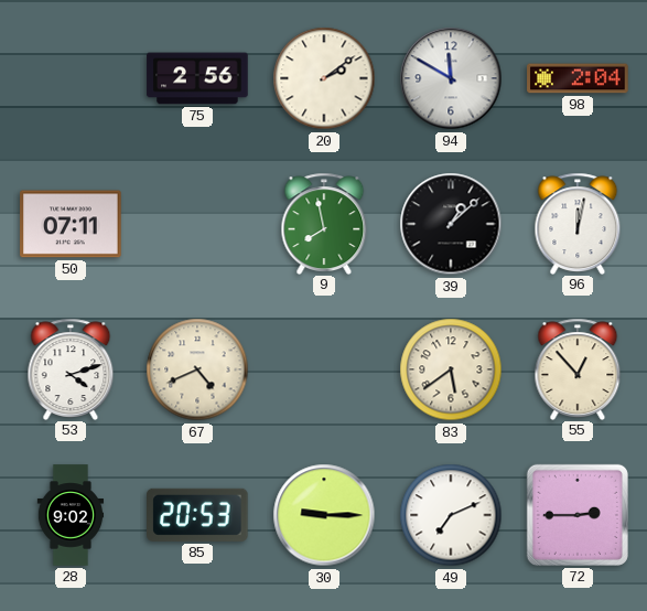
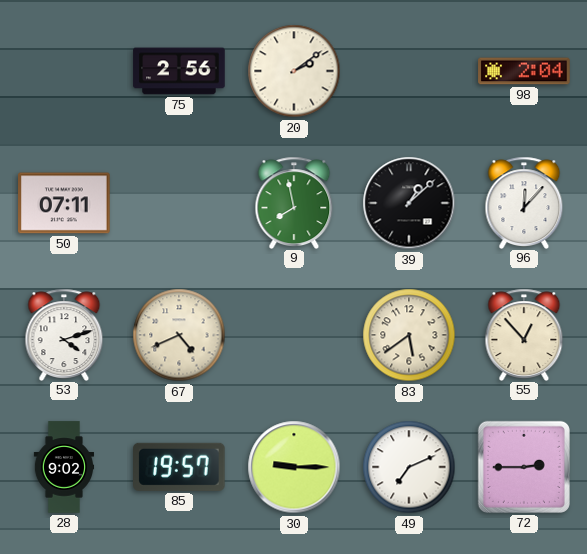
94: 11:50 -> none
96: 12:02 -> 12:07
85: 20:53 -> 19:57
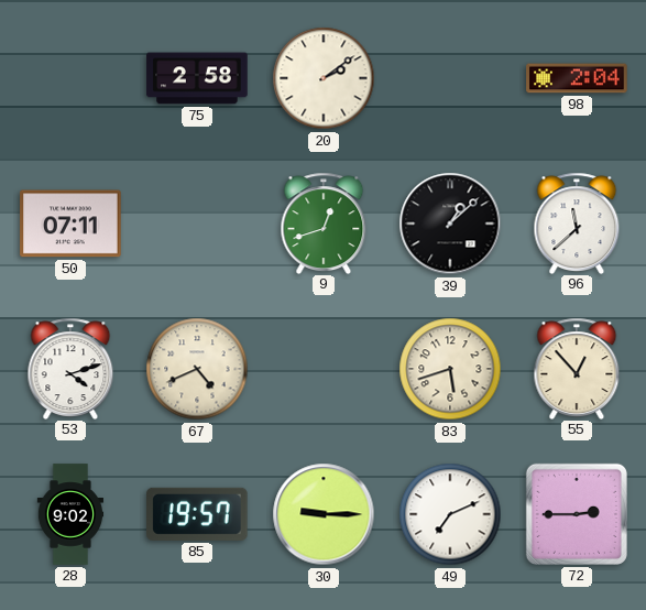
75: 2:56 -> 2:58
9: 7:58 -> 12:42
96: 12:07 -> 11:38
83: 5:39 -> 5:42
